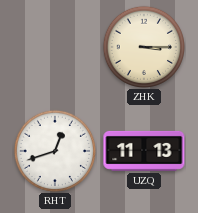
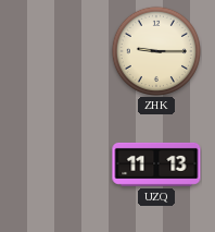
ZHK: 3:15 -> 9:15
RHT: 12:42 -> none
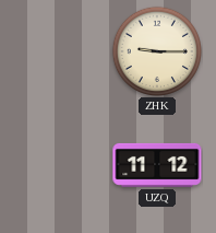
UZQ: 11:13 -> 11:12
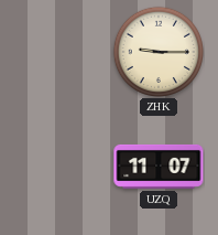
UZQ: 11:12 -> 11:07
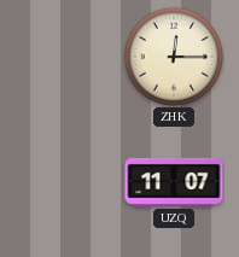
ZHK: 9:15 -> 12:15
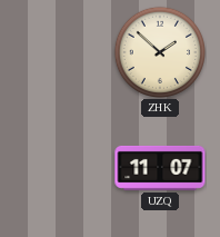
ZHK: 12:15 -> 1:52
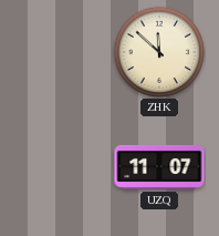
ZHK: 1:52 -> 11:52
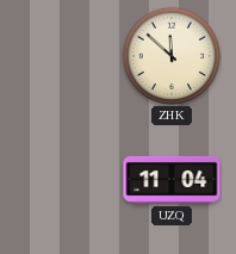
UZQ: 11:07 -> 11:04
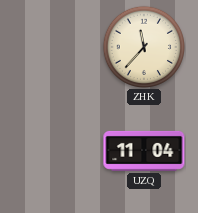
ZHK: 11:52 -> 11:37
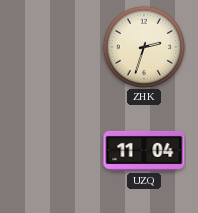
ZHK: 11:37 -> 2:33
